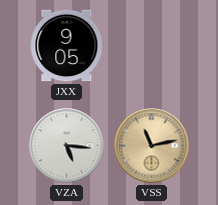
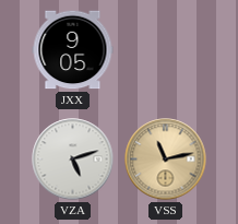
VZA: 5:16 -> 5:12
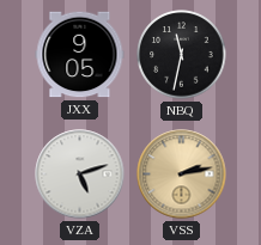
NBQ: none -> 11:32
VSS: 11:13 -> 2:13
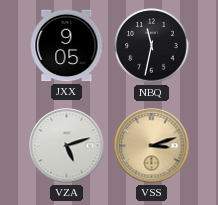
VSS: 2:13 -> 3:12
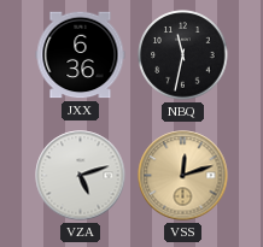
JXX: 9:05 -> 6:36
VSS: 3:12 -> 12:12
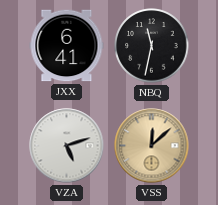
JXX: 6:36 -> 6:41
VSS: 12:12 -> 12:08
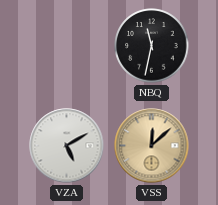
JXX: 6:41 -> none
VZA: 5:12 -> 5:10
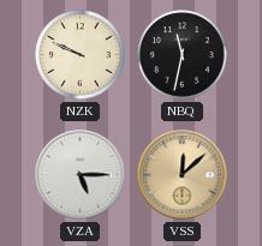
NZK: none -> 9:49
VZA: 5:10 -> 5:15
